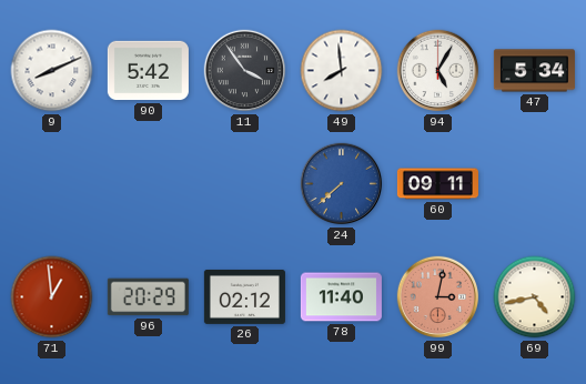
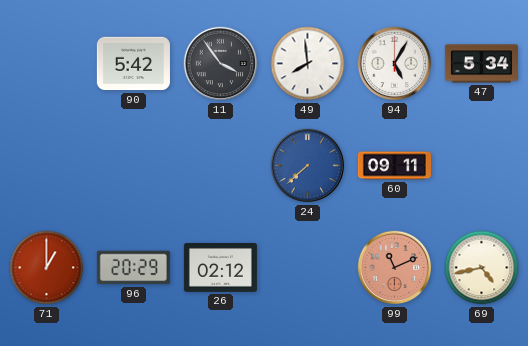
9: 8:11 -> none
71: 12:59 -> 1:00
78: 11:40 -> none
99: 3:02 -> 11:11
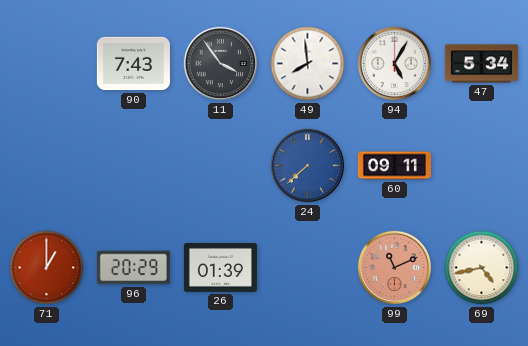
90: 5:42 -> 7:43
26: 02:12 -> 01:39
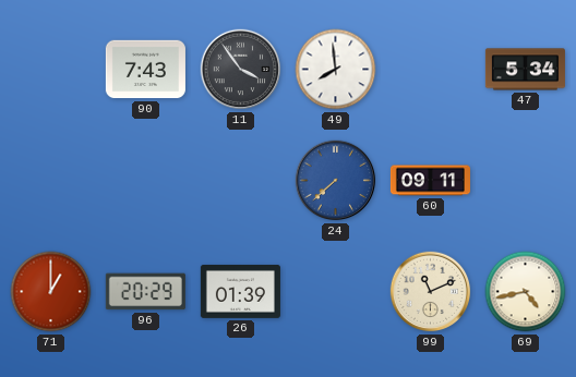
94: 5:05 -> none
99 dial: salmon -> cream
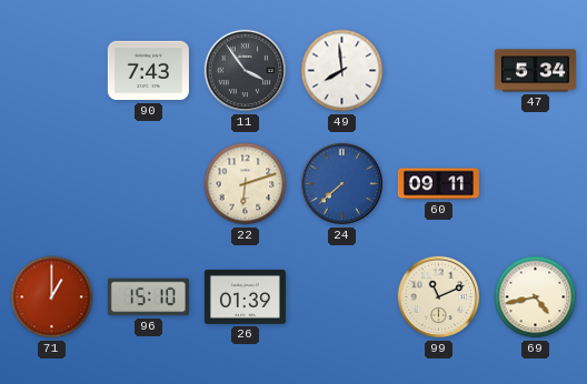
22: none -> 6:12
96: 20:29 -> 15:10
